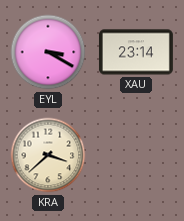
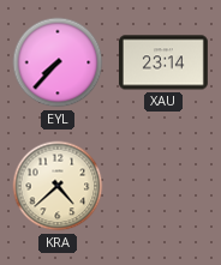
EYL: 3:20 -> 7:37
KRA: 3:38 -> 4:38
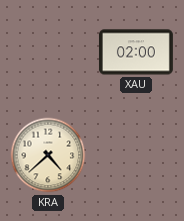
EYL: 7:37 -> none
XAU: 23:14 -> 02:00
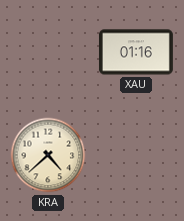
XAU: 02:00 -> 01:16
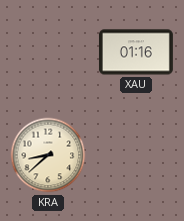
KRA: 4:38 -> 8:38
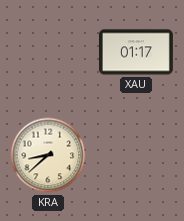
XAU: 01:16 -> 01:17
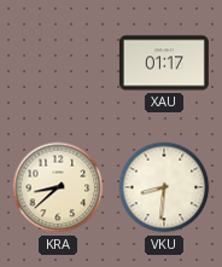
VKU: none -> 8:31
